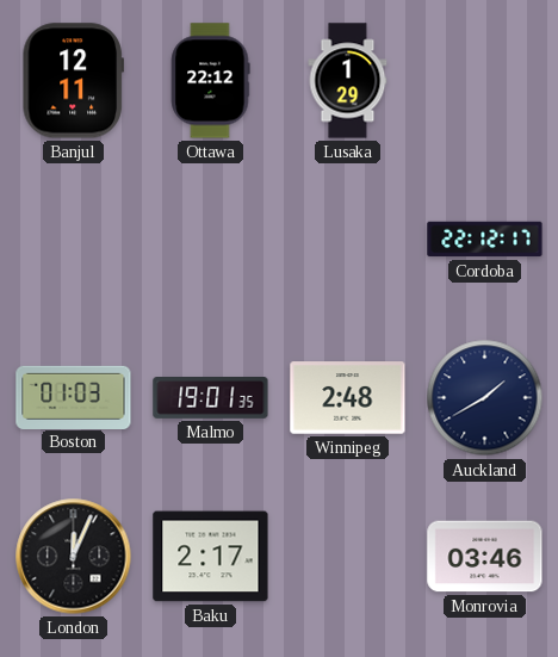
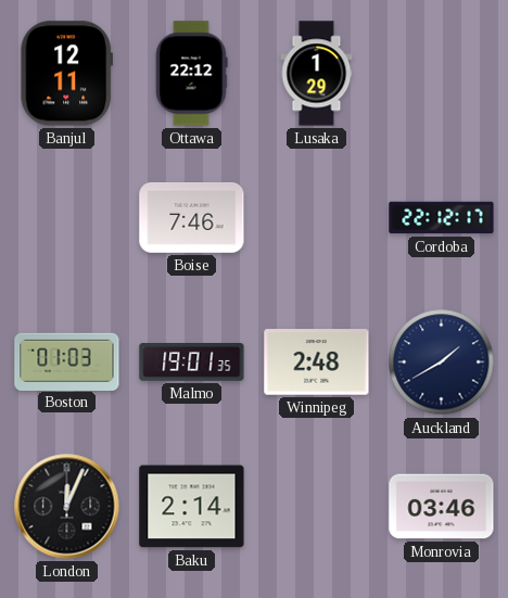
Boise: none -> 7:46
Baku: 2:17 -> 2:14
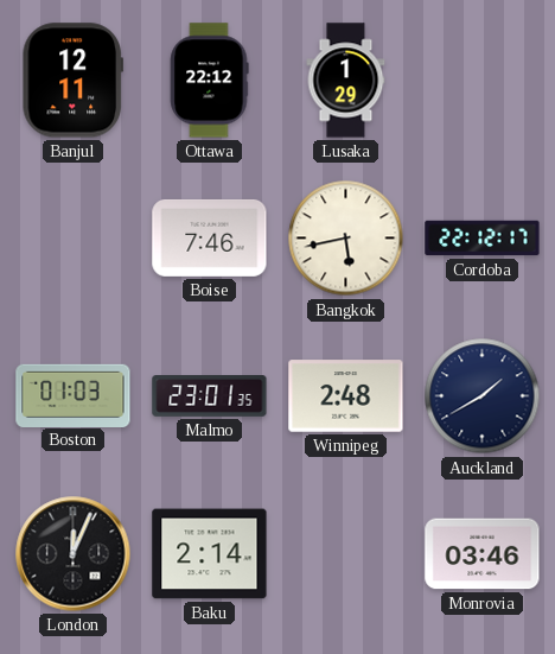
Bangkok: none -> 5:43
Malmo: 19:01 -> 23:01
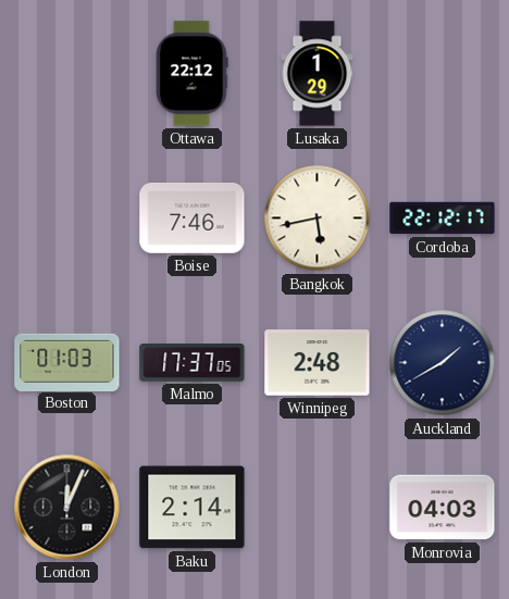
Banjul: 12:11 -> none
Malmo: 23:01 -> 17:37
Monrovia: 03:46 -> 04:03
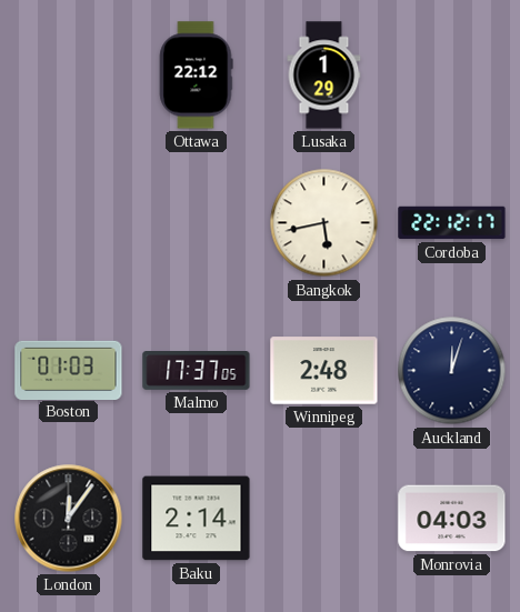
Boise: 7:46 -> none
Auckland: 1:40 -> 12:03
London: 12:04 -> 12:06
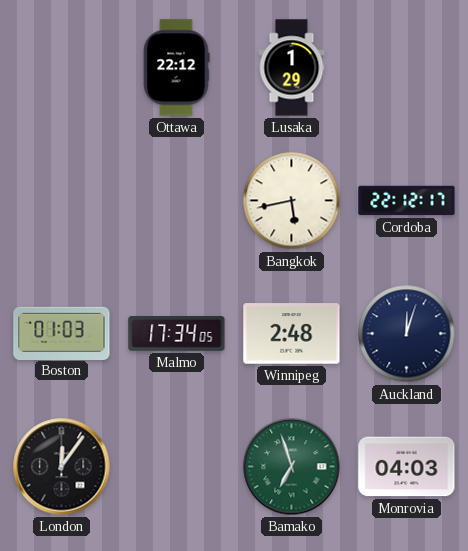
Malmo: 17:37 -> 17:34
Baku: 2:14 -> none
Bamako: none -> 6:57
